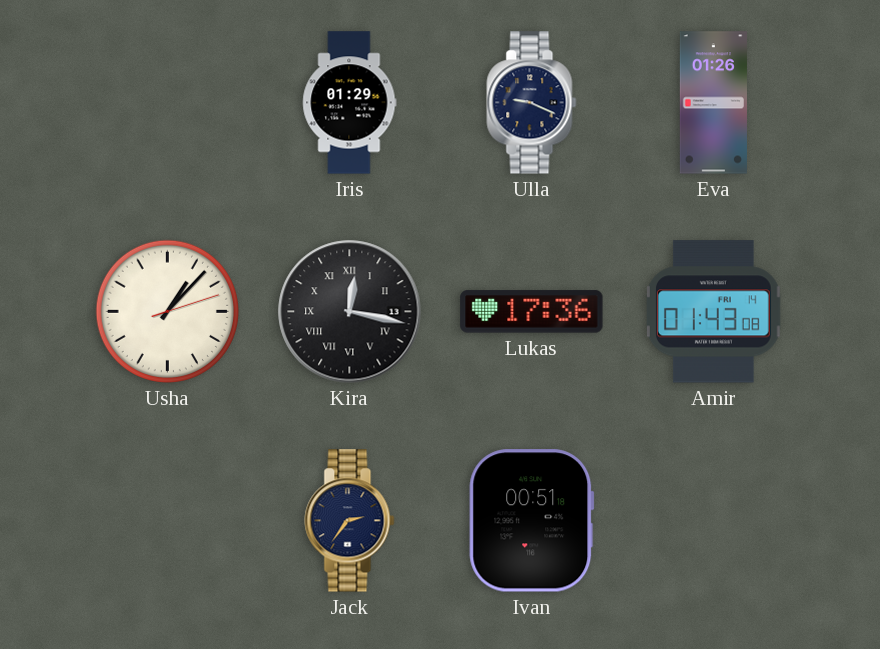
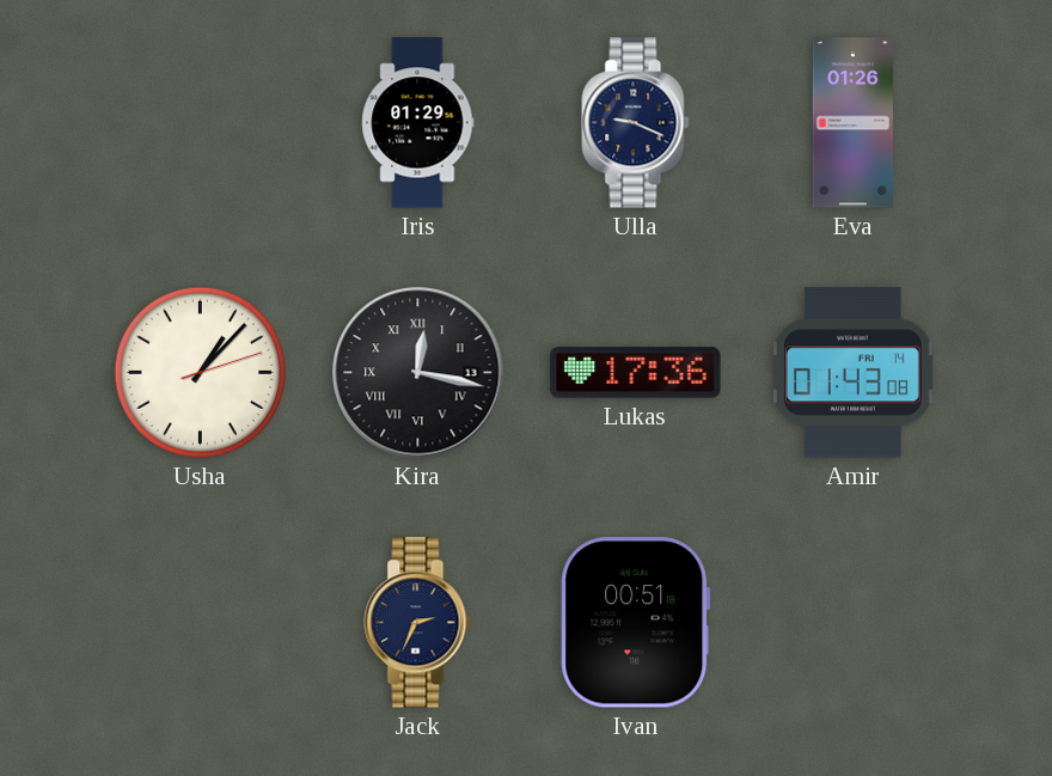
Jack: 2:36 -> 2:34
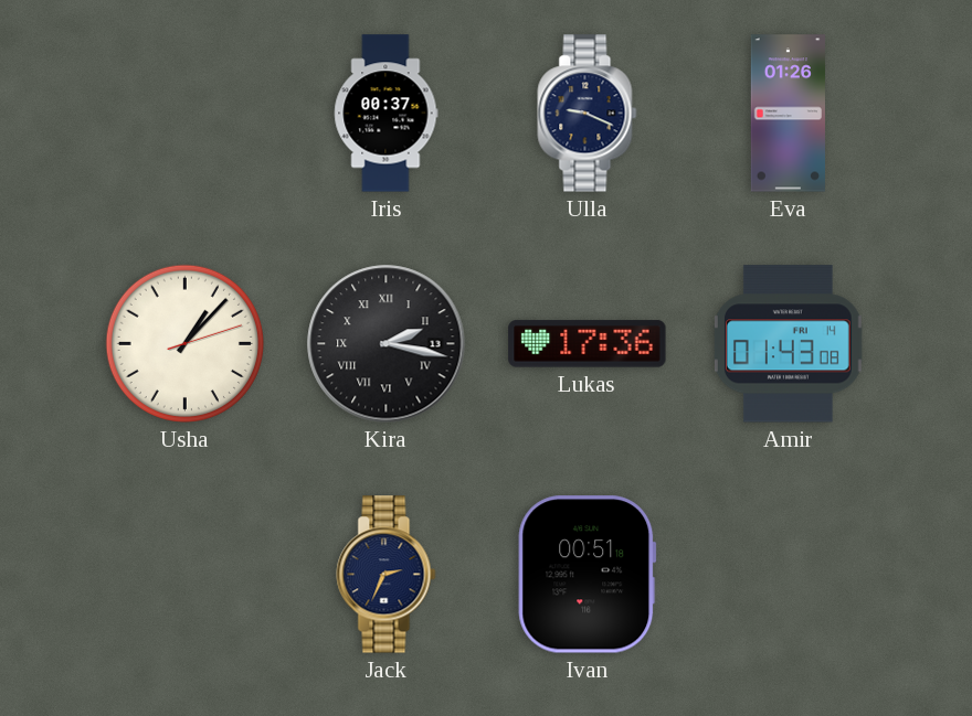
Iris: 01:29 -> 00:37
Kira: 12:17 -> 2:17
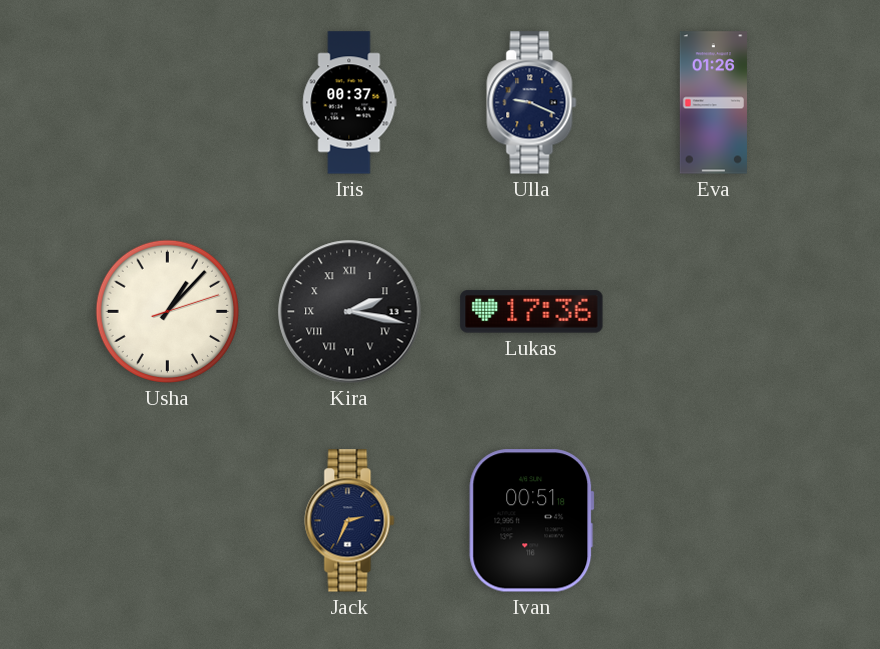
Amir: 01:43 -> none
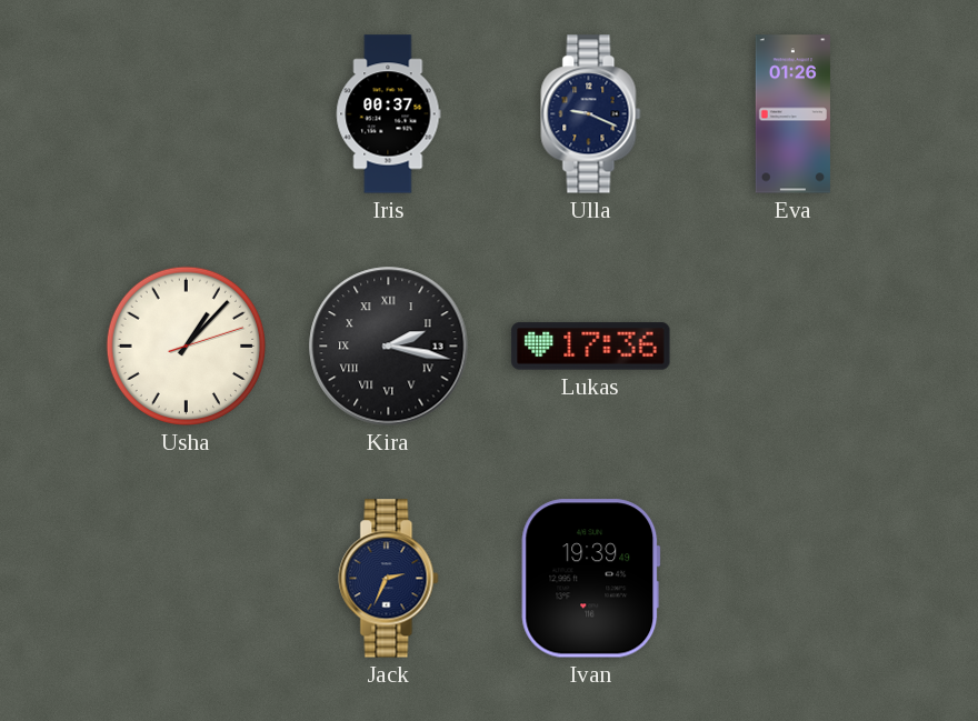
Ivan: 00:51 -> 19:39
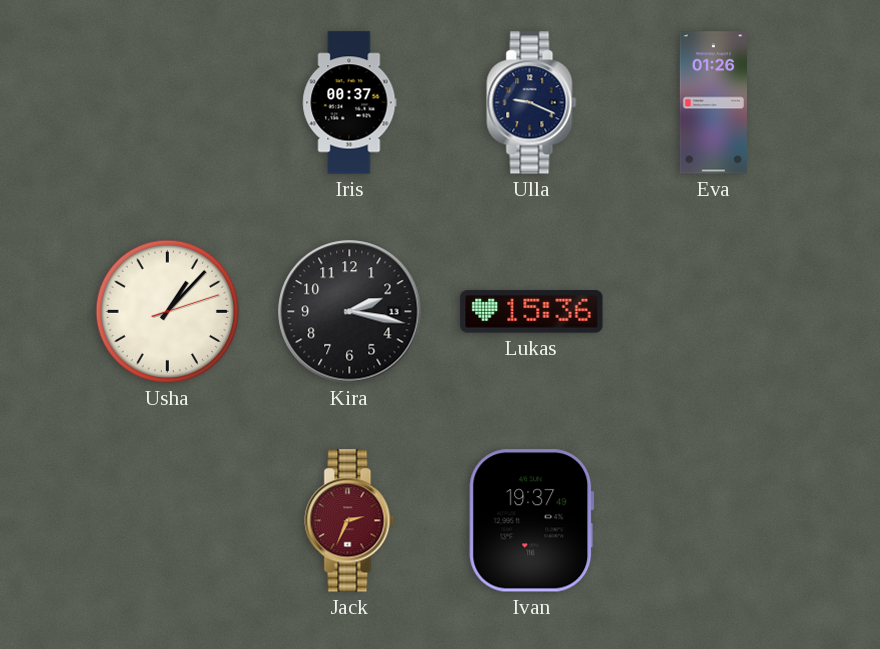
Kira numerals: Roman -> Arabic
Lukas: 17:36 -> 15:36
Jack dial: navy -> burgundy
Ivan: 19:39 -> 19:37
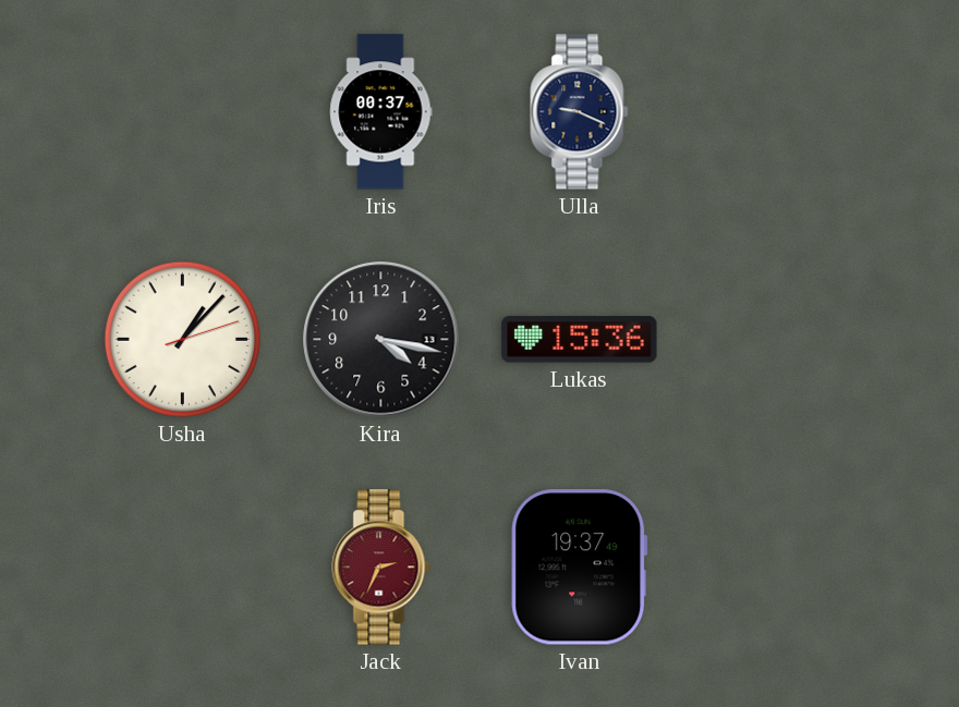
Eva: 01:26 -> none
Kira: 2:17 -> 4:17
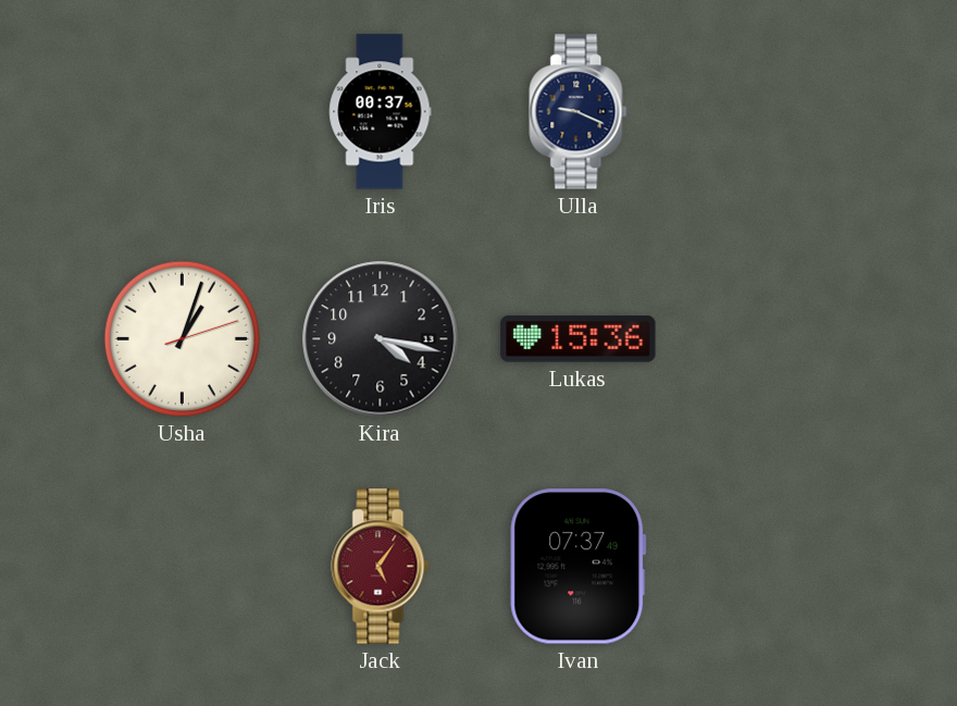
Usha: 1:07 -> 1:03
Jack: 2:34 -> 5:06
Ivan: 19:37 -> 07:37
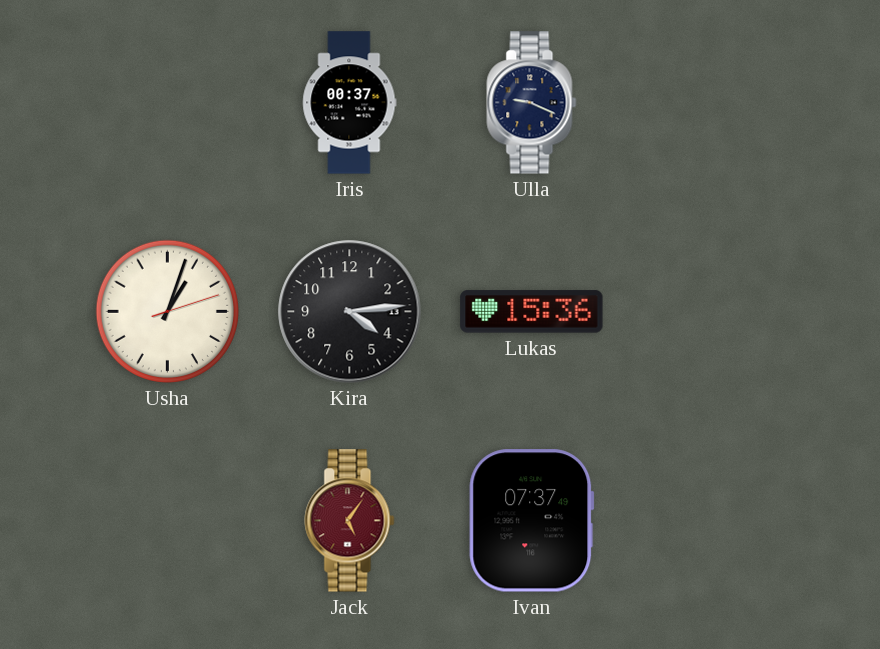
Kira: 4:17 -> 4:14
